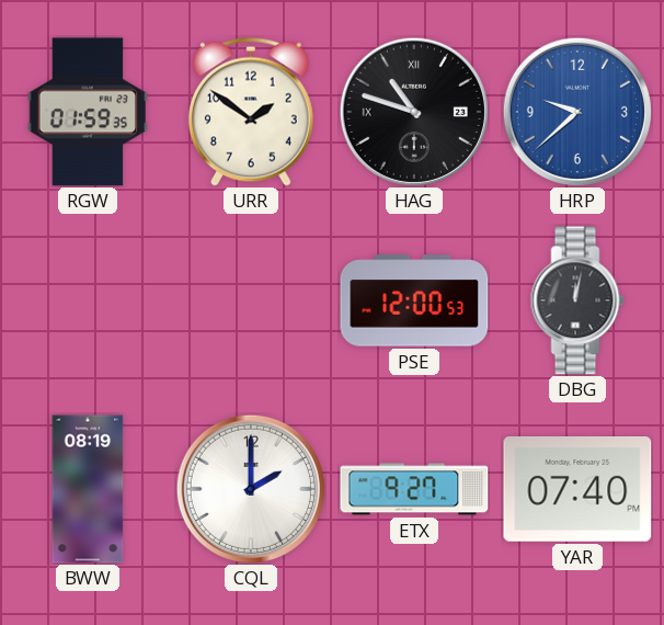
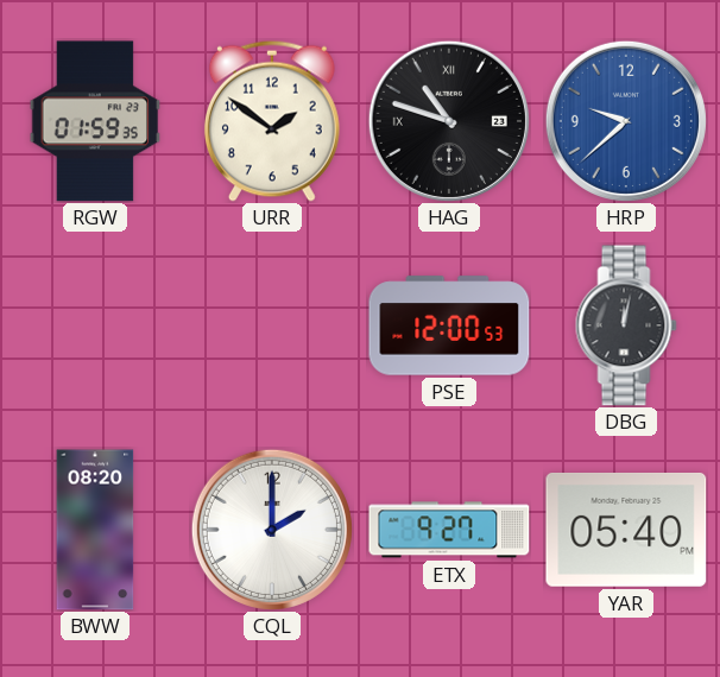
BWW: 08:19 -> 08:20
YAR: 07:40 -> 05:40
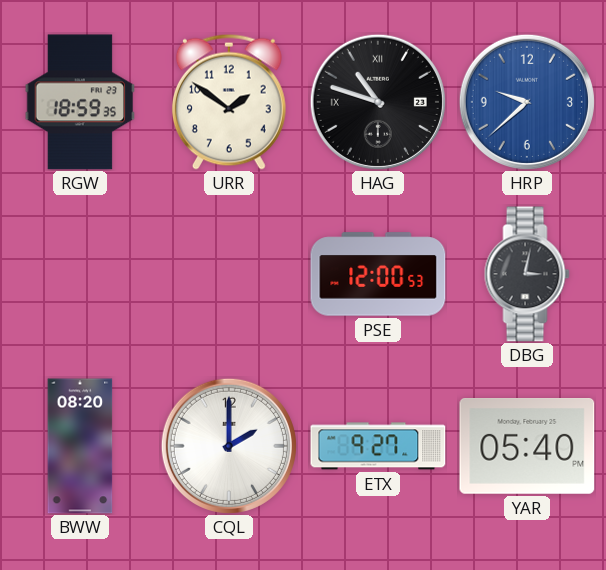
RGW: 01:59 -> 18:59
DBG: 12:02 -> 3:02
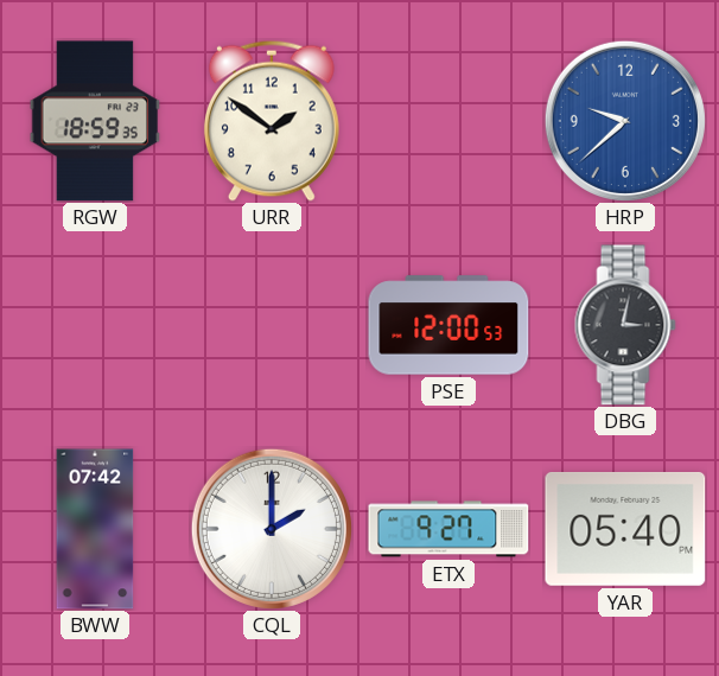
HAG: 10:48 -> none
BWW: 08:20 -> 07:42
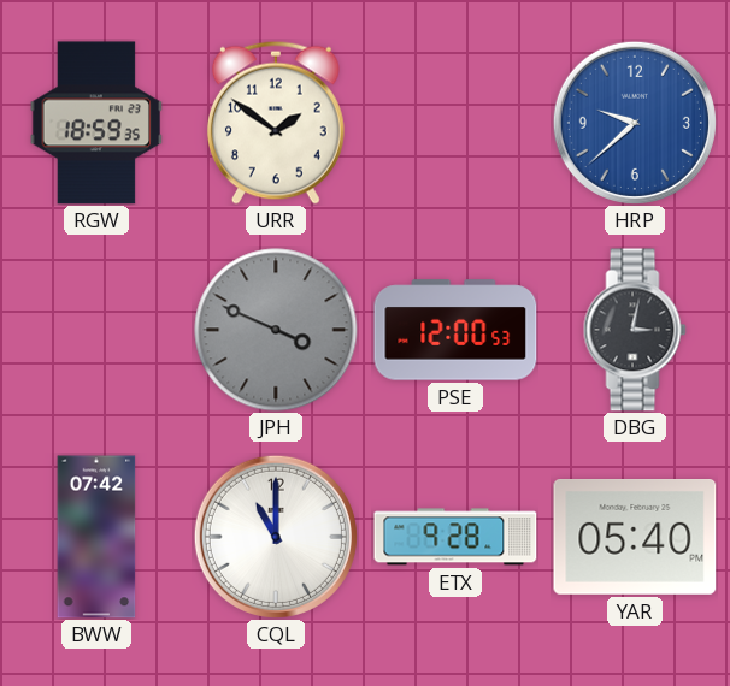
JPH: none -> 3:49
CQL: 2:00 -> 11:00
ETX: 9:27 -> 9:28
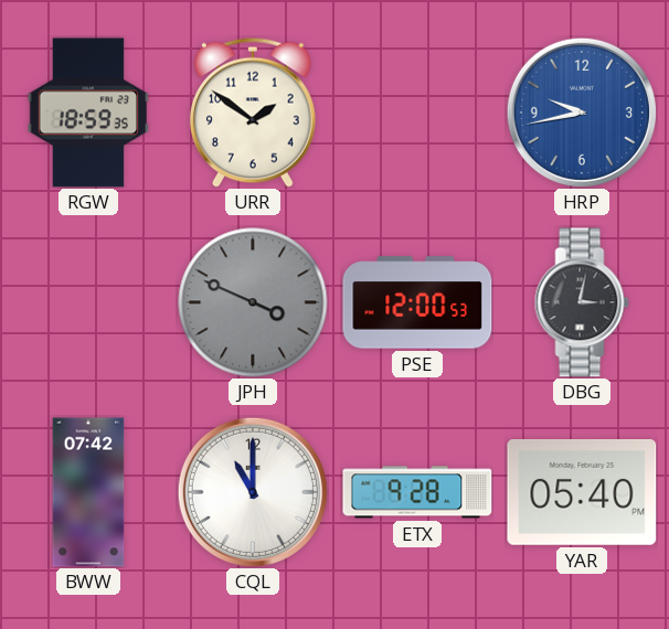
HRP: 9:38 -> 9:43
